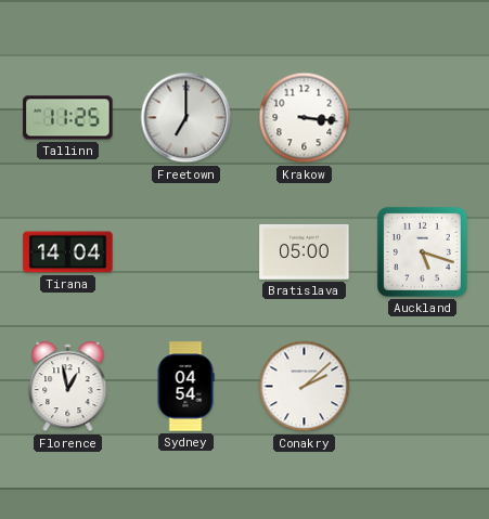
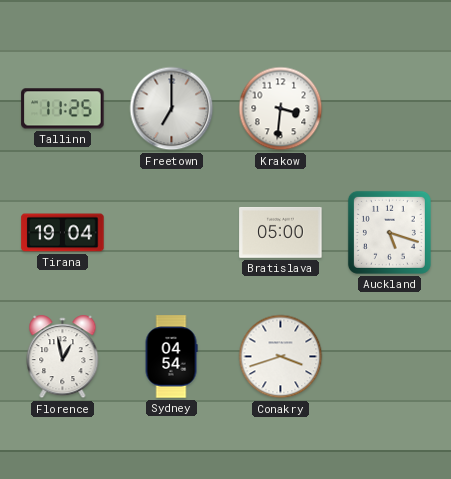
Krakow: 3:16 -> 3:31
Tirana: 14:04 -> 19:04
Conakry: 2:08 -> 3:42
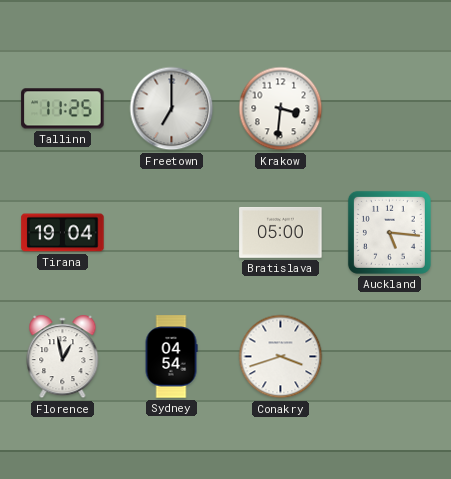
Auckland: 5:18 -> 5:16
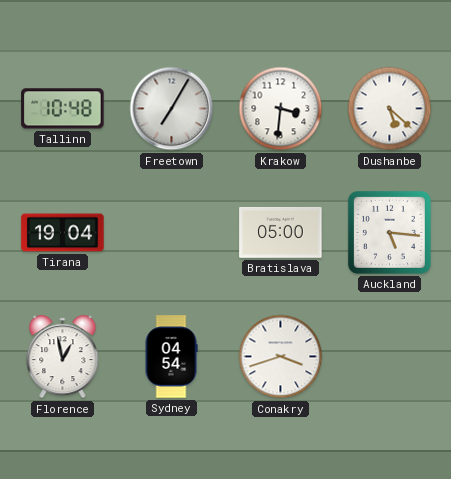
Tallinn: 11:25 -> 10:48
Freetown: 7:00 -> 7:05
Dushanbe: none -> 5:22
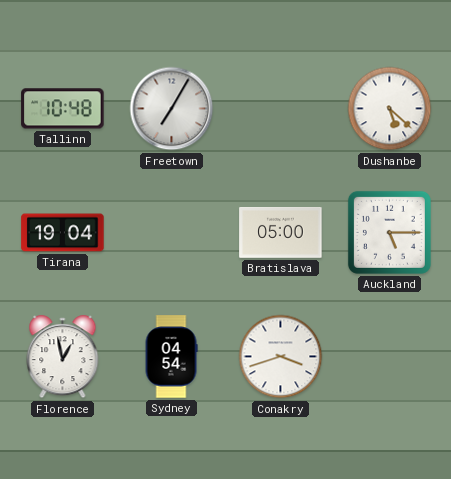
Krakow: 3:31 -> none
Auckland: 5:16 -> 5:15
